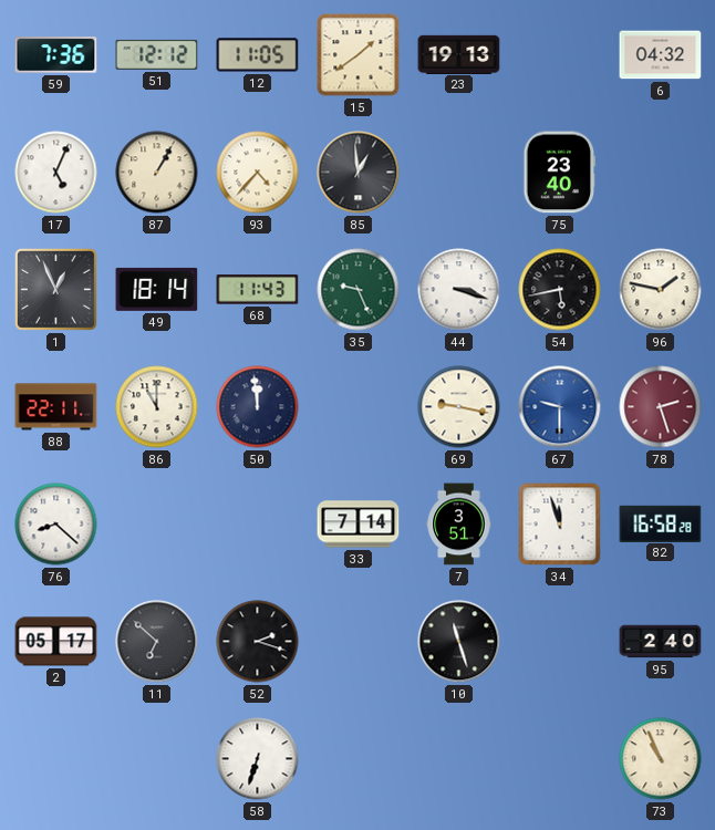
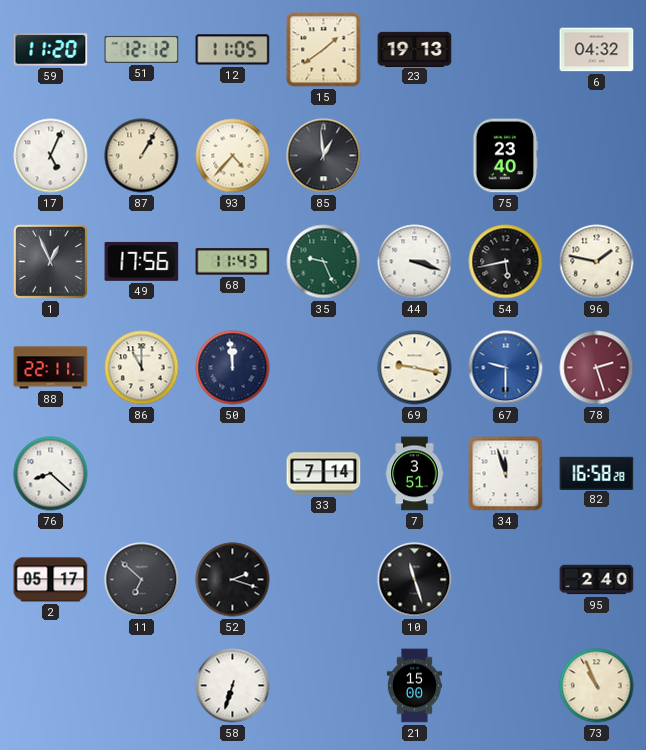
59: 7:36 -> 11:20
49: 18:14 -> 17:56
21: none -> 15:00
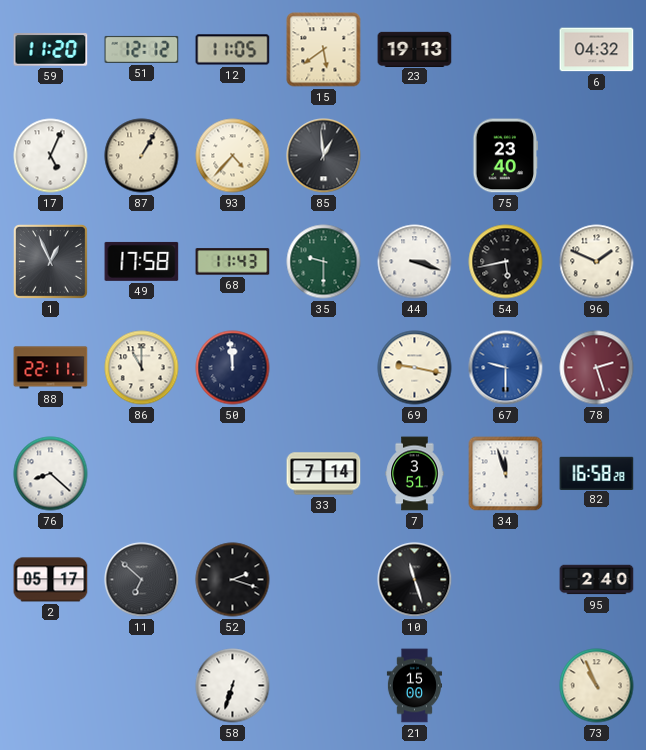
15: 1:39 -> 5:39
49: 17:56 -> 17:58
35: 9:26 -> 9:30
96: 1:47 -> 1:49
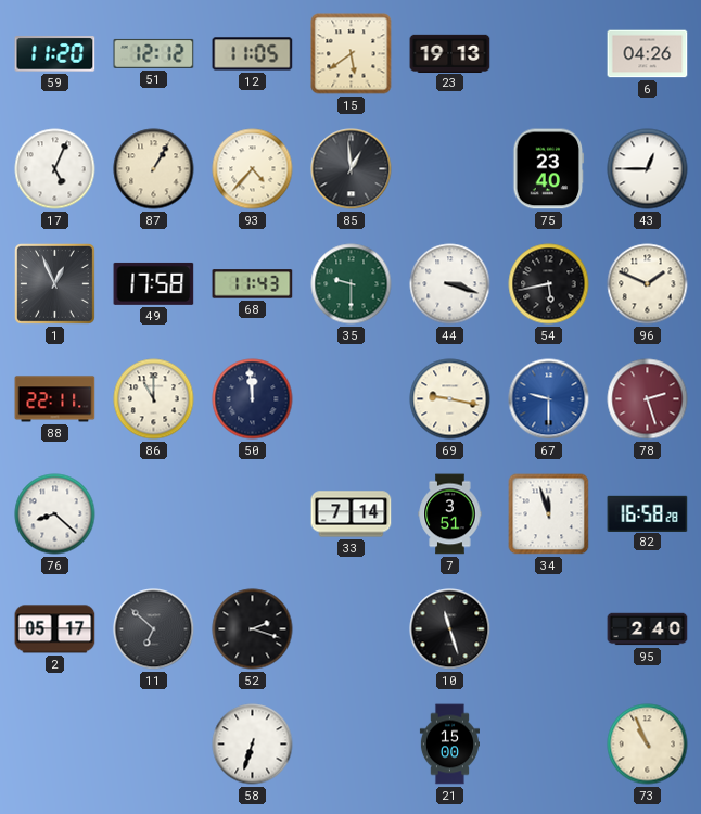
6: 04:32 -> 04:26
43: none -> 12:45
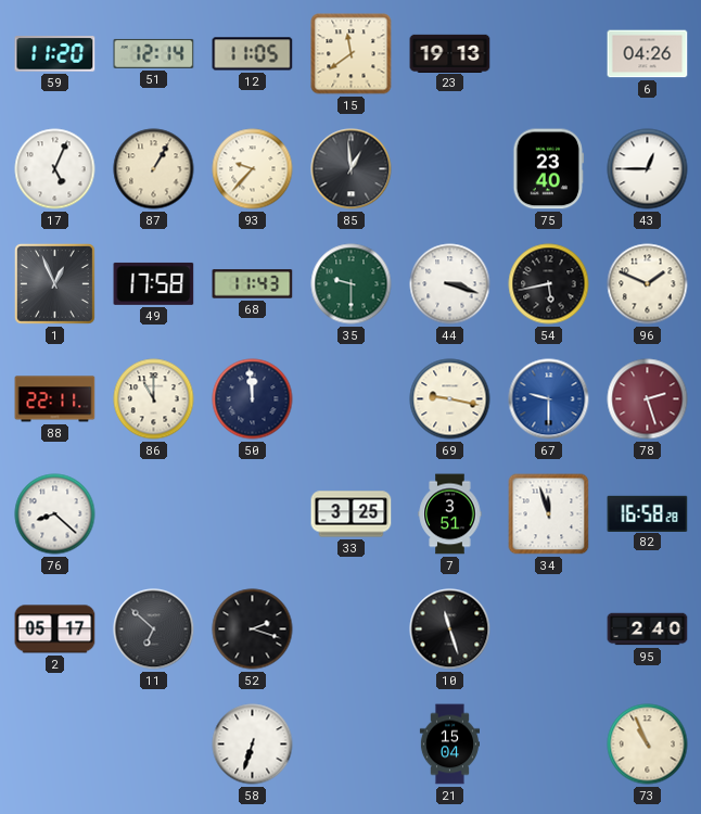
51: 12:12 -> 12:14
15: 5:39 -> 11:39
93: 4:37 -> 9:37
33: 7:14 -> 3:25
21: 15:00 -> 15:04
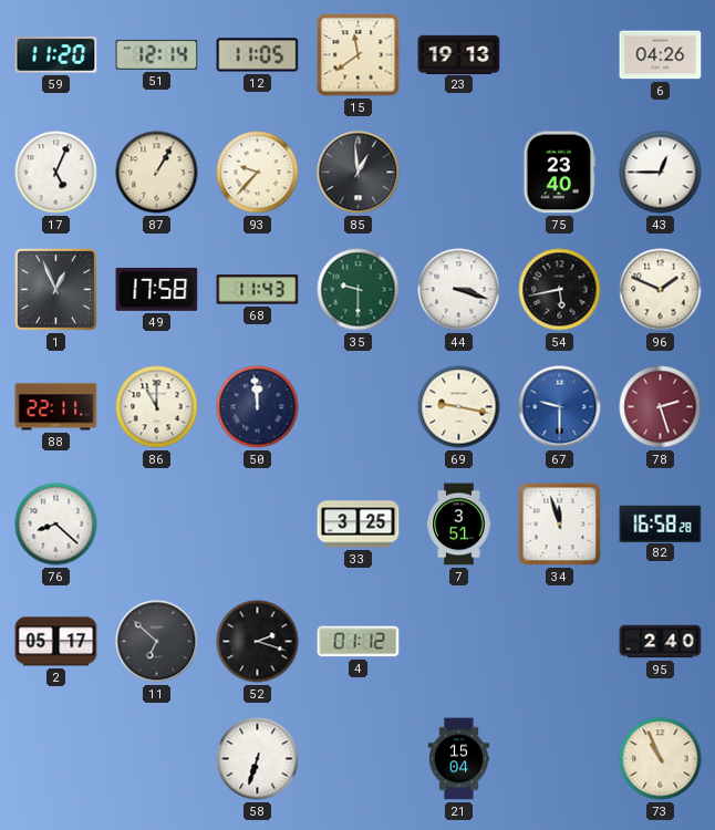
4: none -> 01:12
10: 11:27 -> none
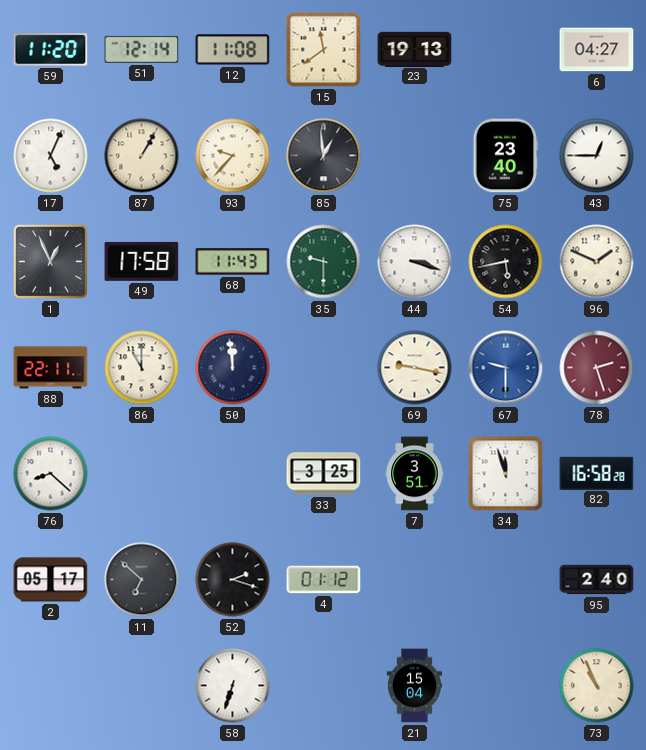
12: 11:05 -> 11:08
6: 04:26 -> 04:27
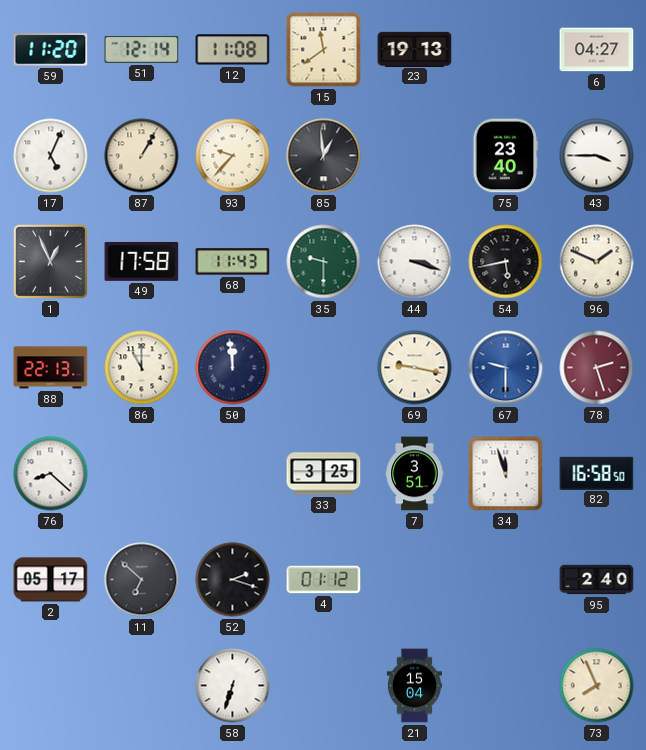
43: 12:45 -> 3:45
88: 22:11 -> 22:13
82: 16:58:28 -> 16:58:50
73: 10:56 -> 7:56
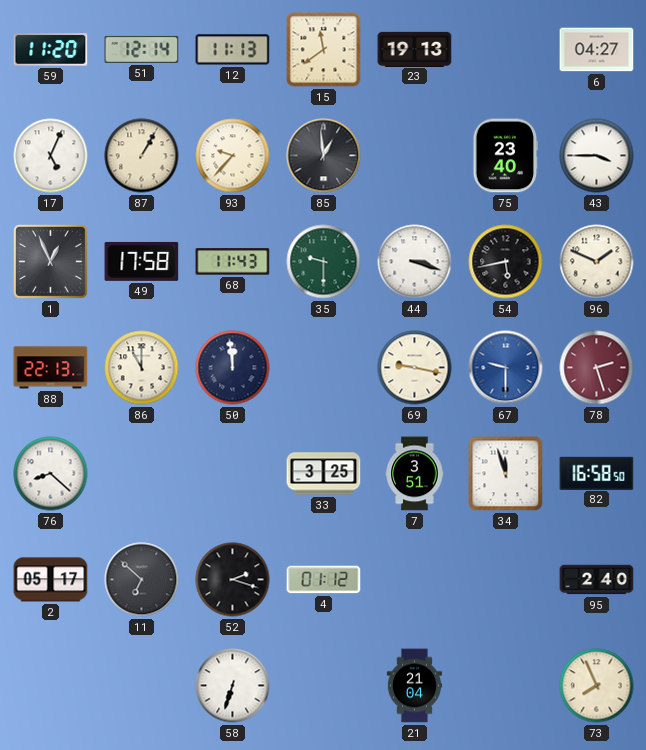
12: 11:08 -> 11:13
21: 15:04 -> 21:04
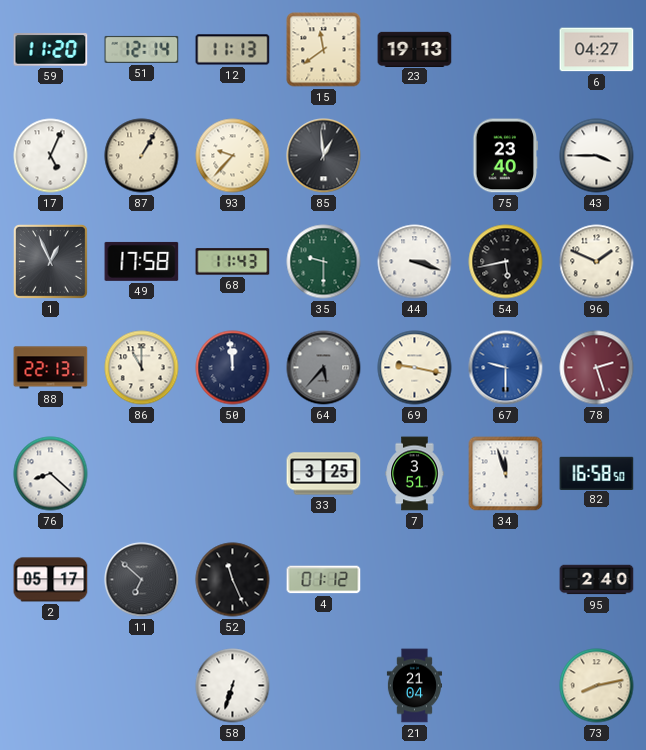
64: none -> 5:37
52: 2:18 -> 11:26
73: 7:56 -> 8:13
